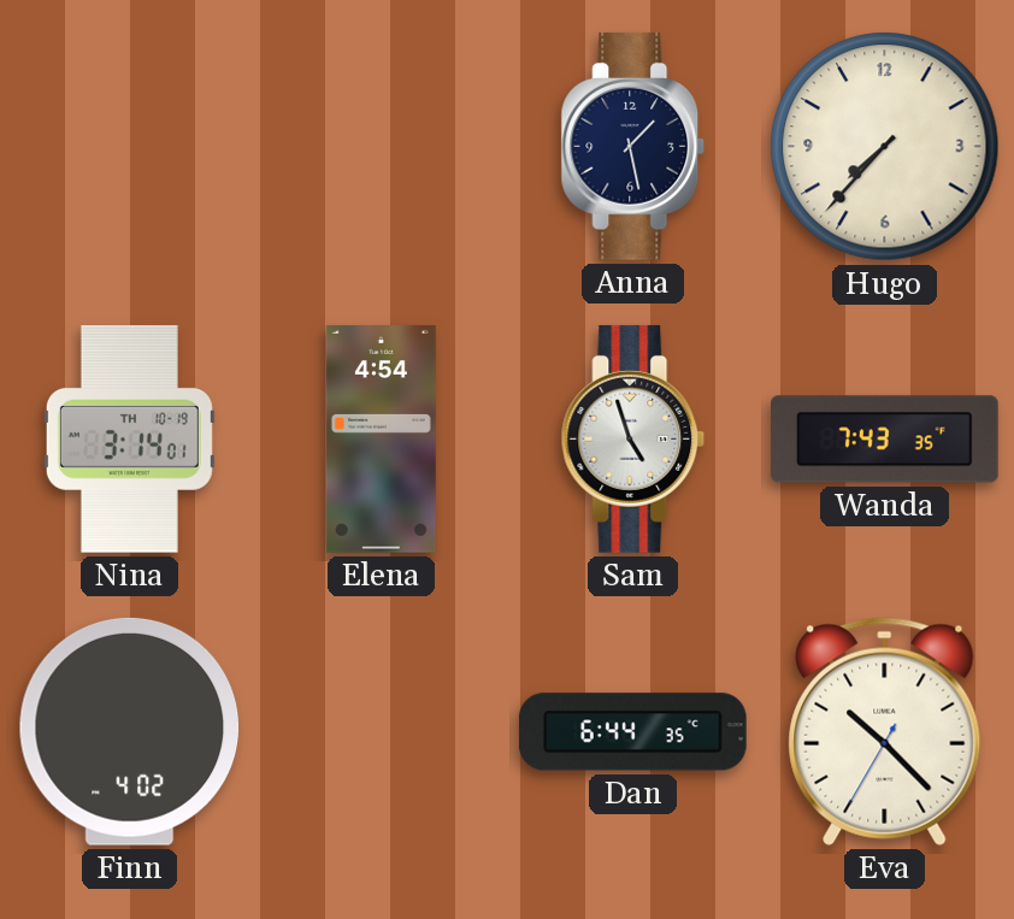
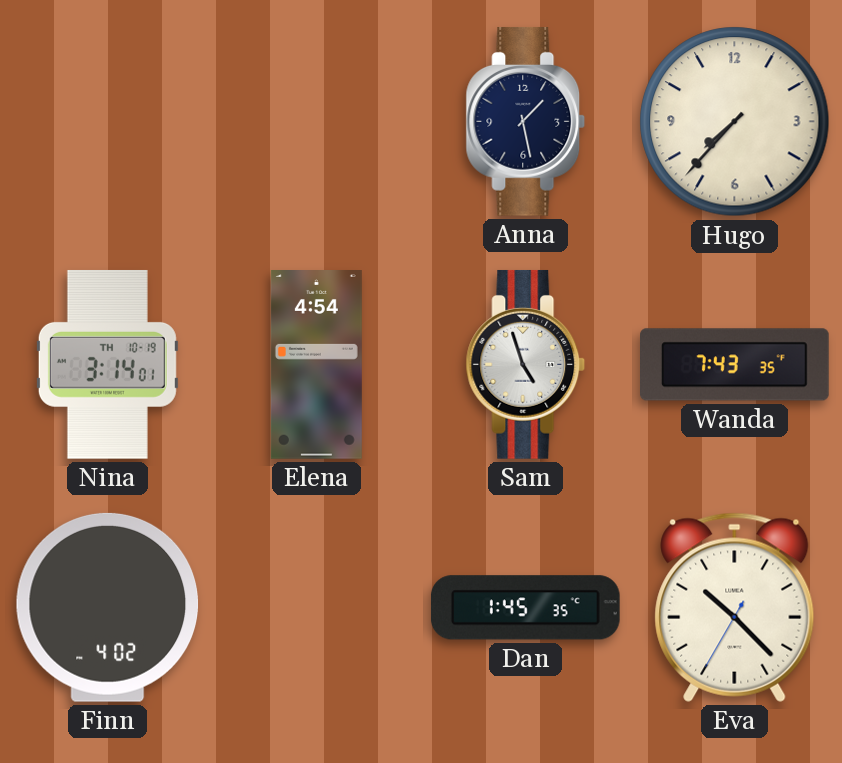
Dan: 6:44 -> 1:45
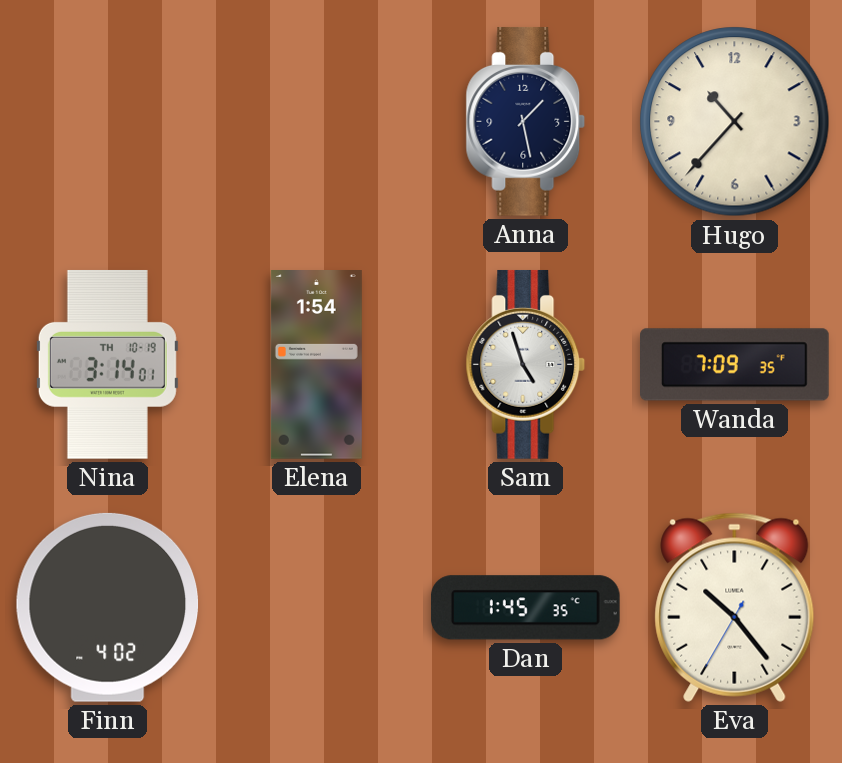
Hugo: 7:37 -> 10:37
Elena: 4:54 -> 1:54
Wanda: 7:43 -> 7:09
Eva: 10:22 -> 10:23
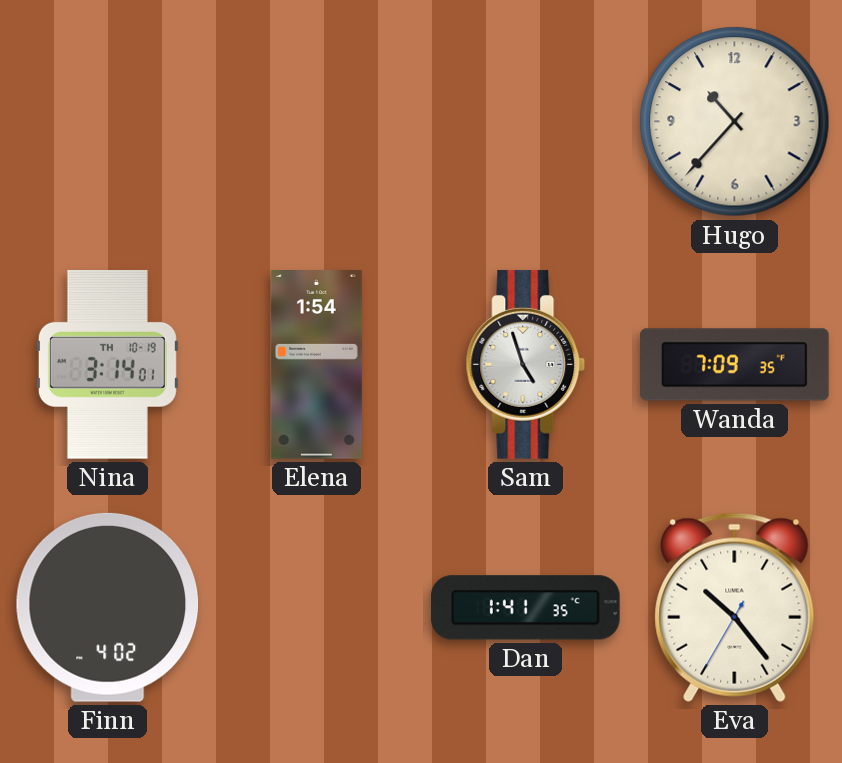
Anna: 1:28 -> none
Dan: 1:45 -> 1:41
